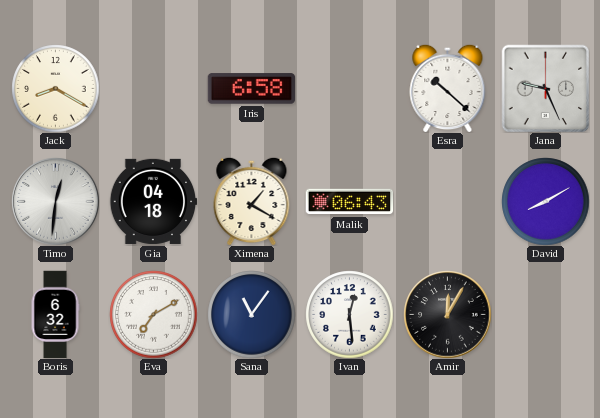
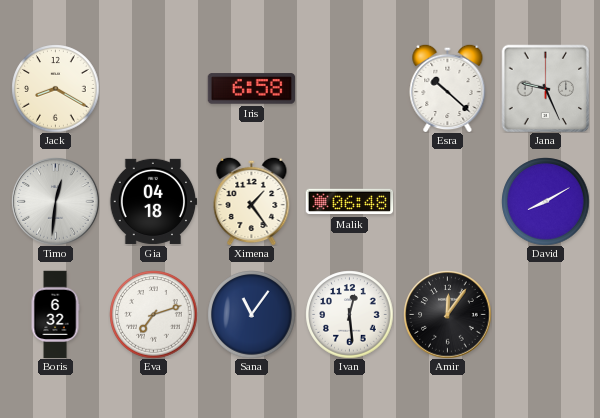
Ximena: 1:20 -> 1:24
Malik: 06:43 -> 06:48
Eva: 7:10 -> 7:12
Amir: 12:05 -> 12:06
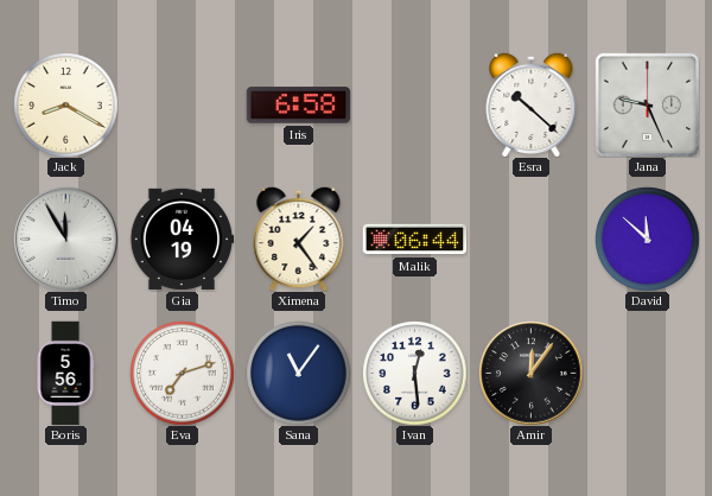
Timo: 12:31 -> 11:55
Gia: 04:18 -> 04:19
Malik: 06:48 -> 06:44
David: 8:10 -> 11:52
Boris: 6:32 -> 5:56
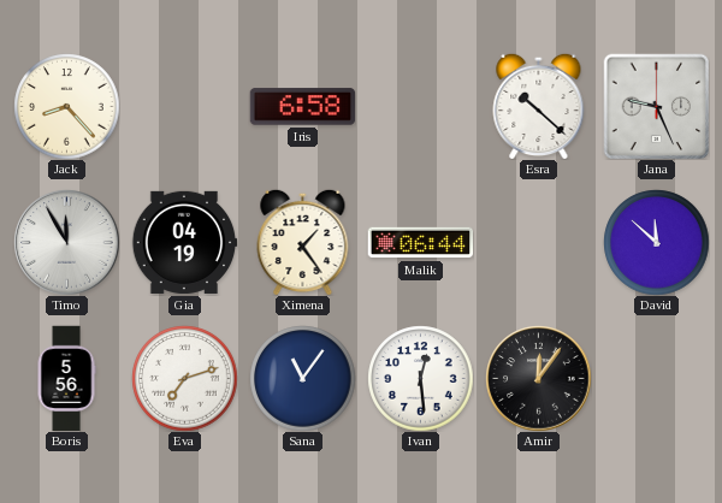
Jack: 8:20 -> 8:23
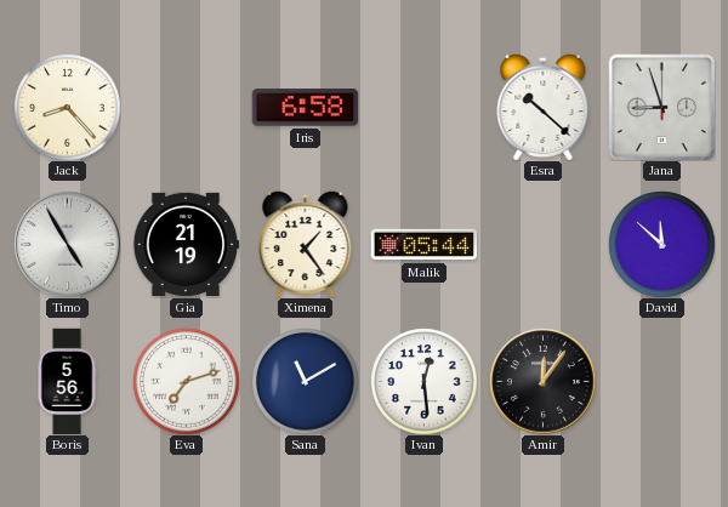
Jana: 9:26 -> 8:57
Timo: 11:55 -> 4:55
Gia: 04:19 -> 21:19
Malik: 06:44 -> 05:44
Sana: 11:06 -> 11:10
